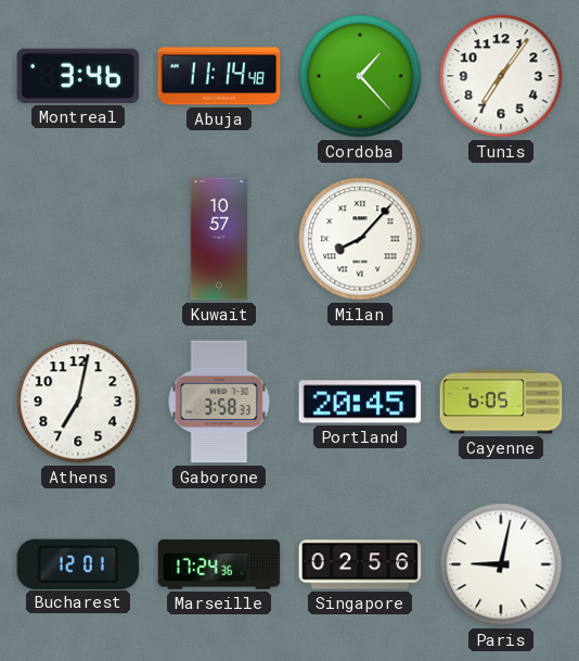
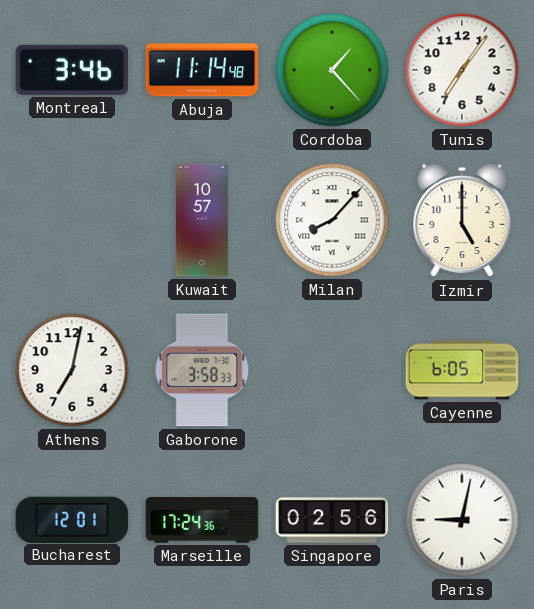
Izmir: none -> 5:00
Portland: 20:45 -> none
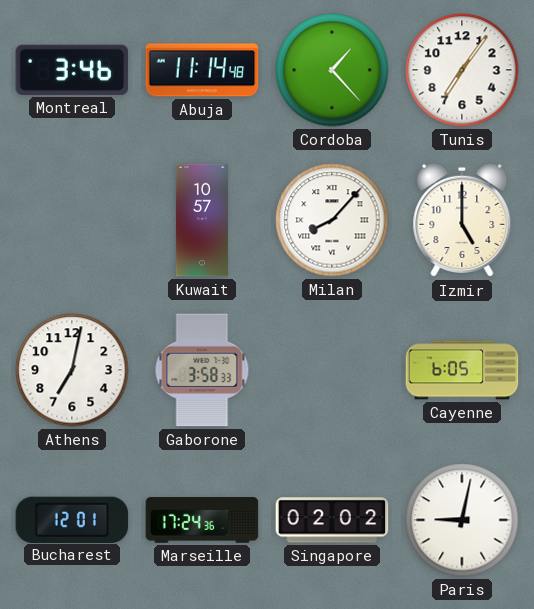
Singapore: 02:56 -> 02:02
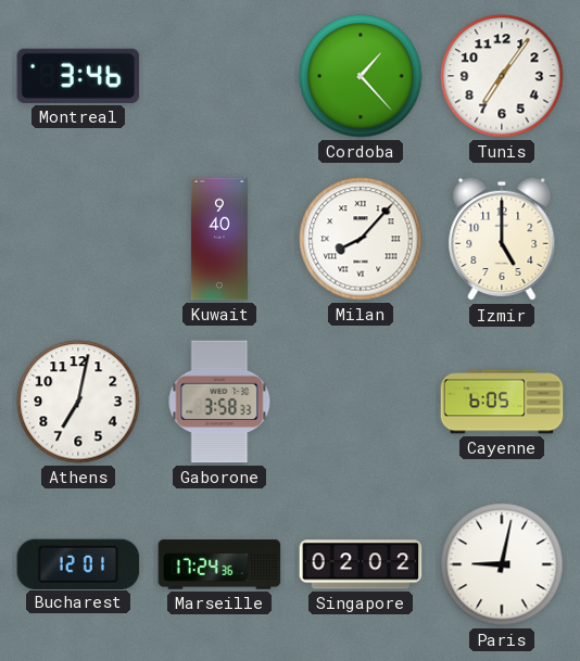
Abuja: 11:14 -> none
Kuwait: 10:57 -> 9:40
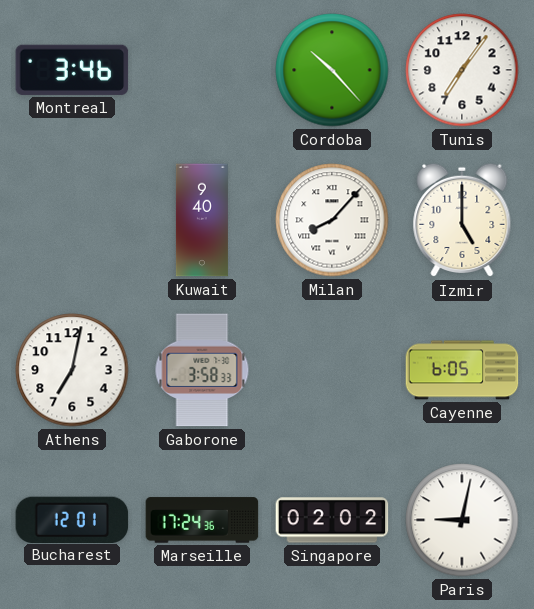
Cordoba: 1:23 -> 10:23
